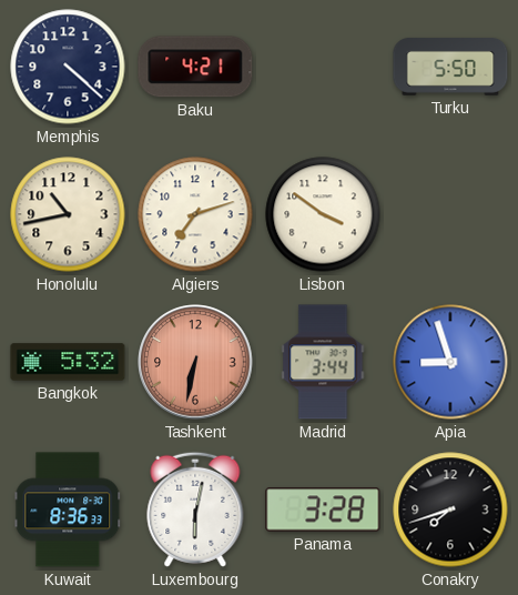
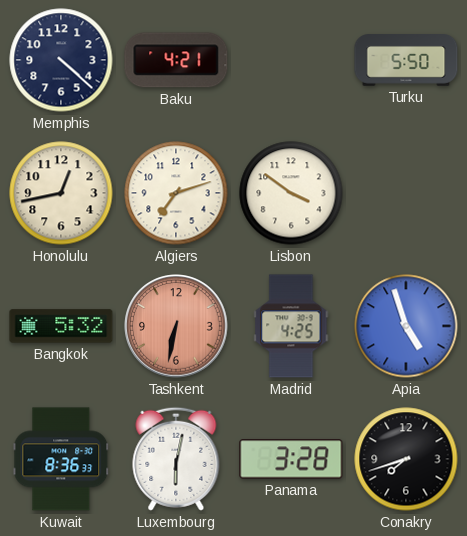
Honolulu: 10:43 -> 12:43
Madrid: 3:44 -> 4:25
Apia: 8:57 -> 4:57
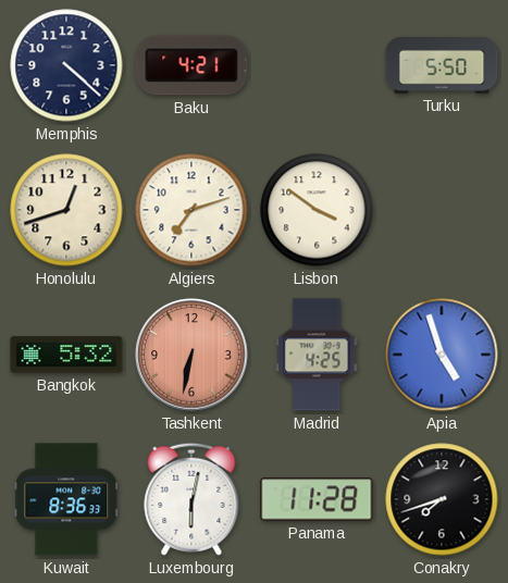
Honolulu: 12:43 -> 12:42
Panama: 3:28 -> 11:28
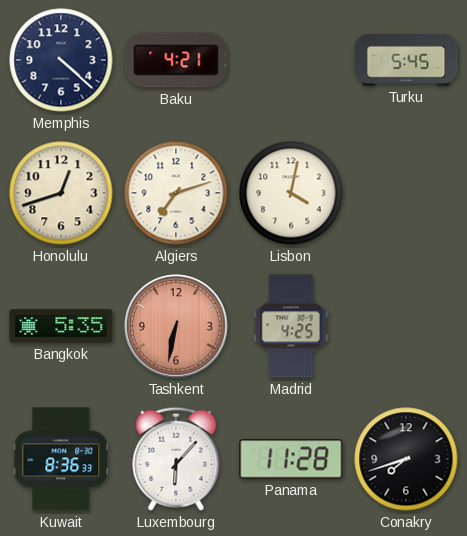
Turku: 5:50 -> 5:45
Lisbon: 3:51 -> 4:02
Bangkok: 5:32 -> 5:35
Apia: 4:57 -> none
Luxembourg: 6:02 -> 6:07
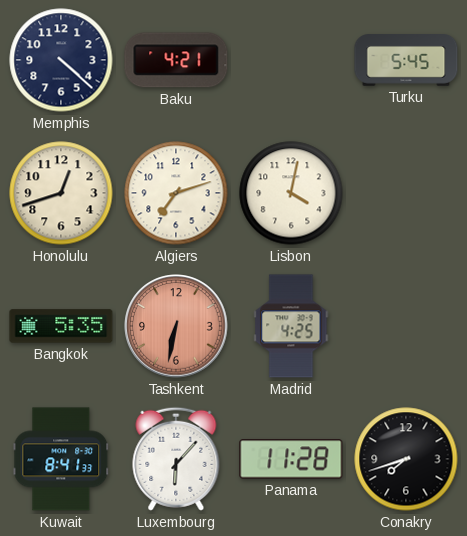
Kuwait: 8:36 -> 8:41
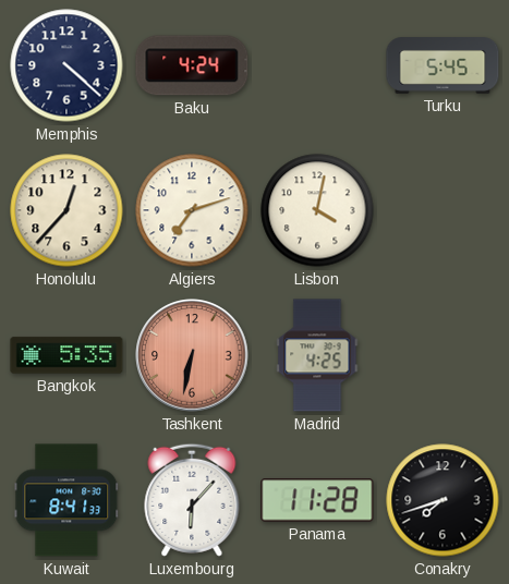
Baku: 4:21 -> 4:24
Honolulu: 12:42 -> 12:37
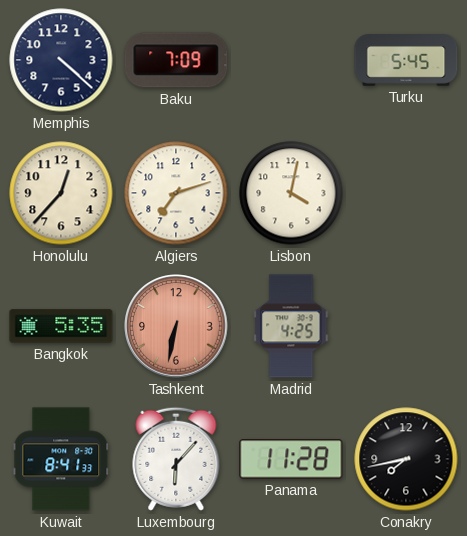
Baku: 4:24 -> 7:09
Conakry: 7:42 -> 7:43
